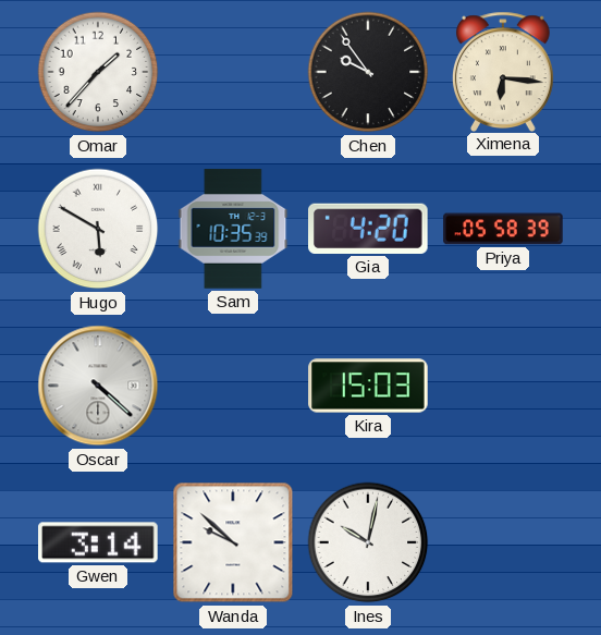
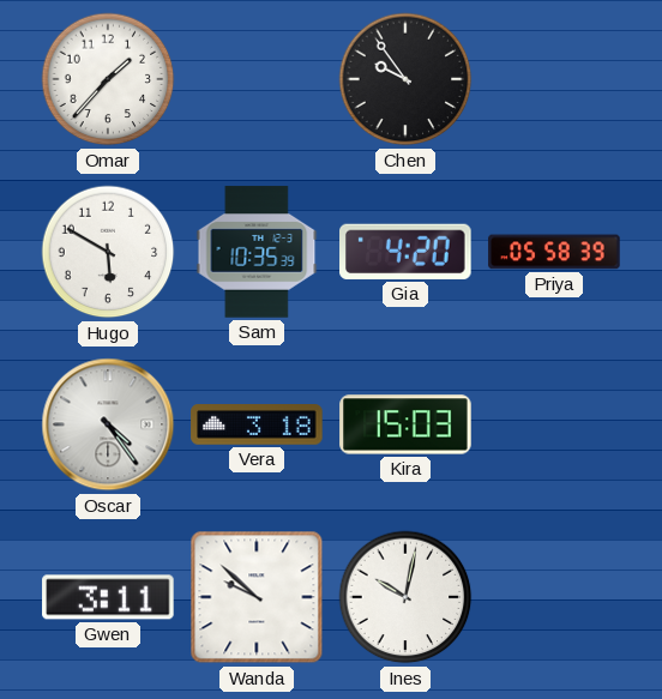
Ximena: 6:16 -> none
Hugo numerals: Roman -> Arabic
Oscar: 4:22 -> 4:24
Vera: none -> 3:18
Gwen: 3:14 -> 3:11
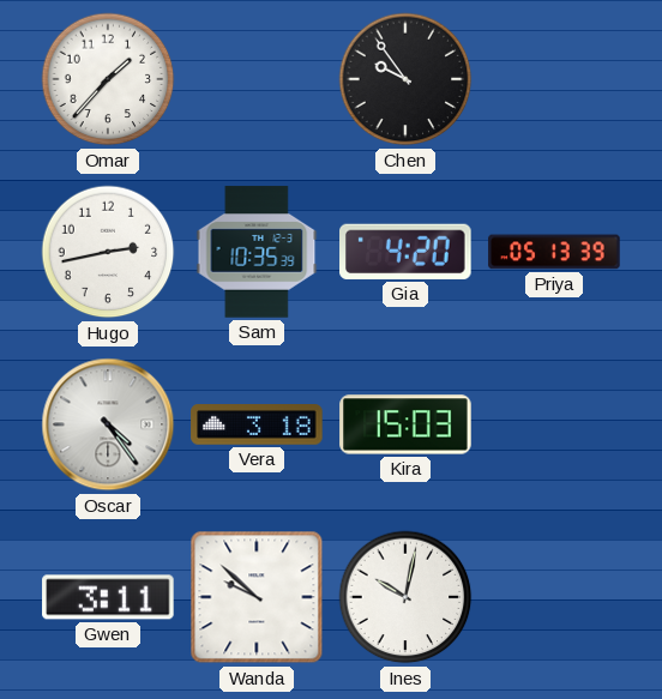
Hugo: 5:50 -> 2:43
Priya: 05:58 -> 05:13
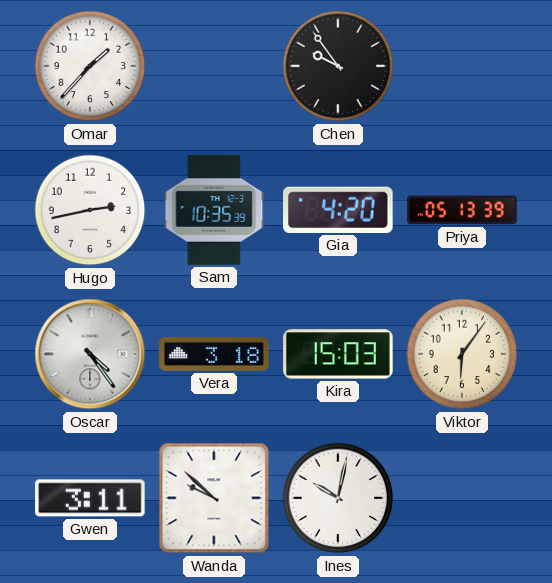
Viktor: none -> 6:06
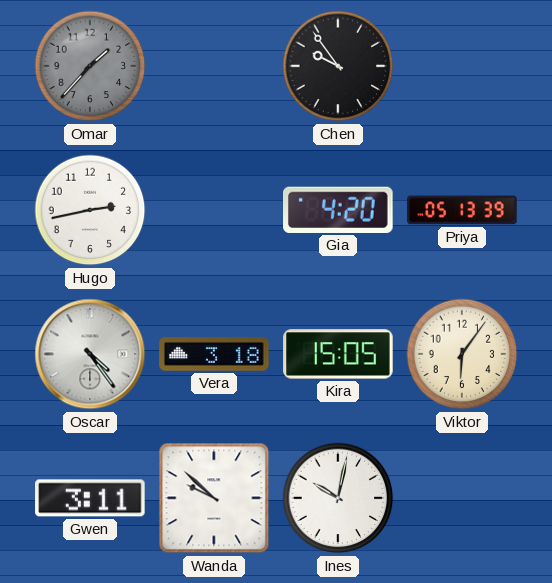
Omar dial: white -> grey
Sam: 10:35 -> none
Kira: 15:03 -> 15:05
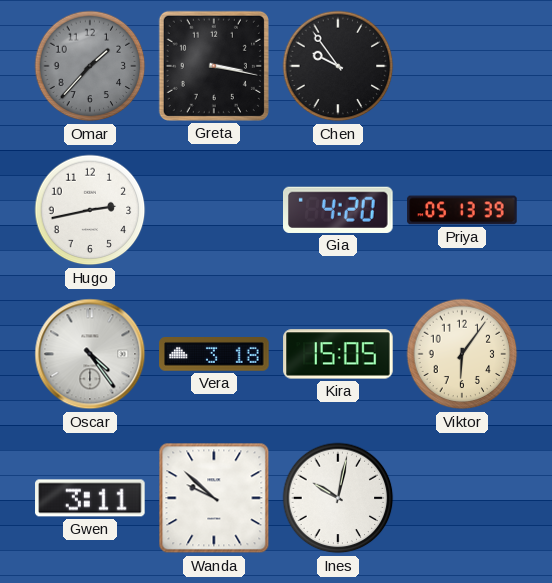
Greta: none -> 3:17
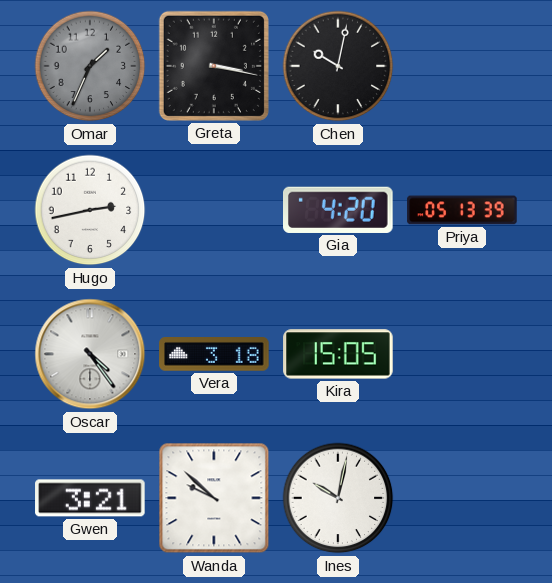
Omar: 1:37 -> 1:34
Chen: 9:54 -> 10:02
Viktor: 6:06 -> none
Gwen: 3:11 -> 3:21
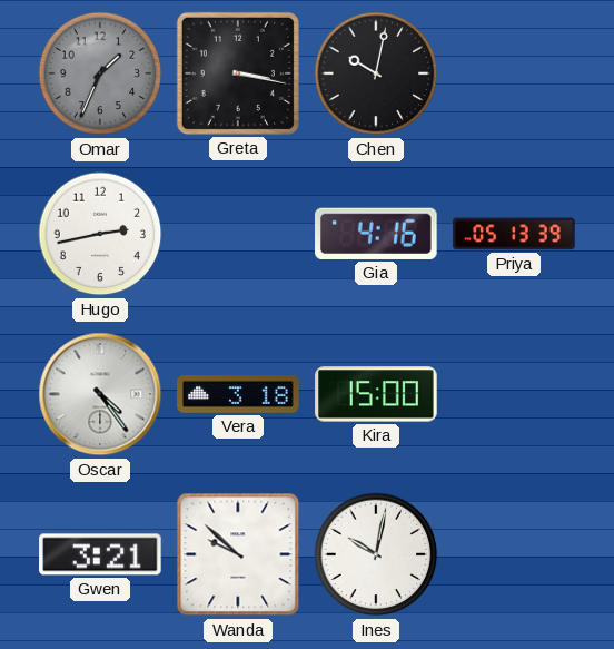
Gia: 4:20 -> 4:16
Kira: 15:05 -> 15:00
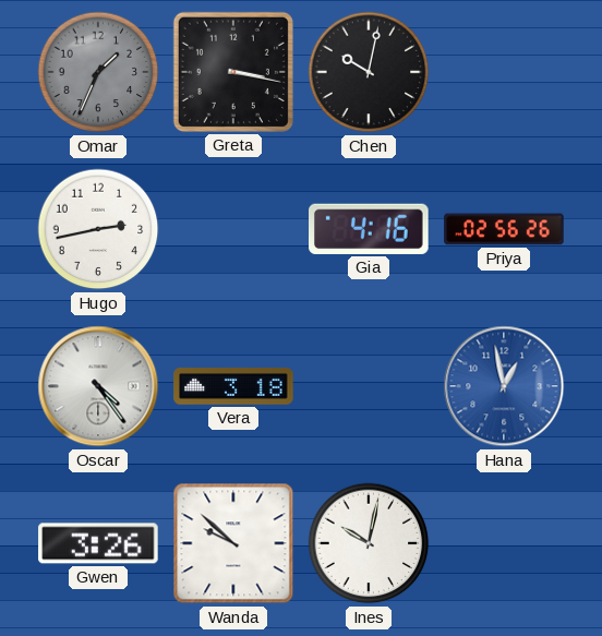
Priya: 05:13 -> 02:56
Kira: 15:00 -> none
Hana: none -> 12:58
Gwen: 3:21 -> 3:26
